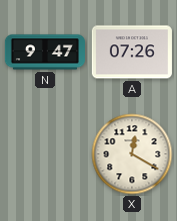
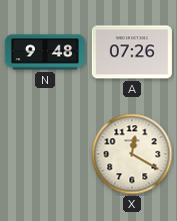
N: 9:47 -> 9:48
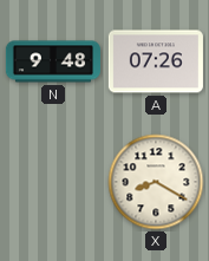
X: 12:20 -> 8:20
